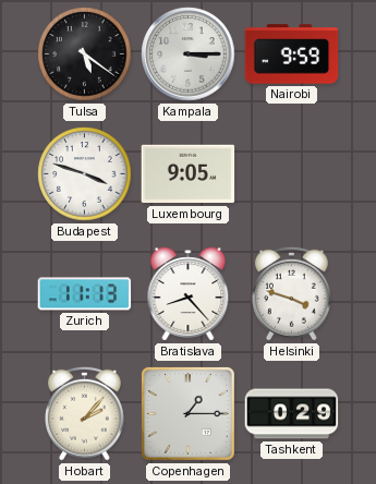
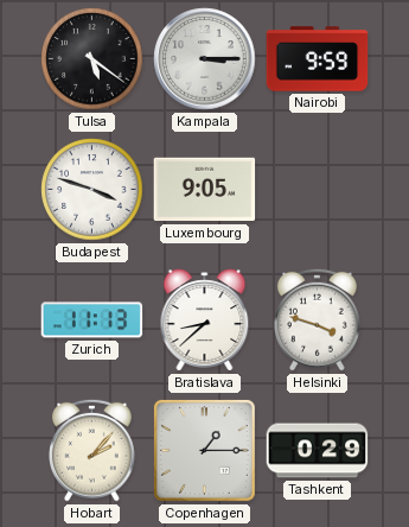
Bratislava: 8:23 -> 8:38
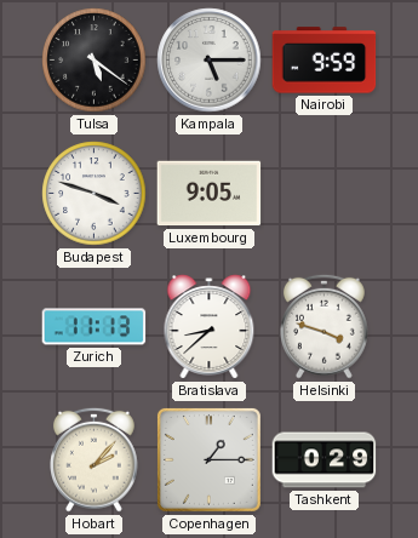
Kampala: 3:15 -> 5:15
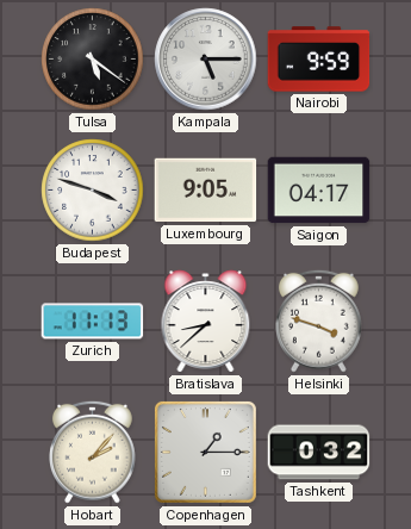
Saigon: none -> 04:17
Tashkent: 0:29 -> 0:32
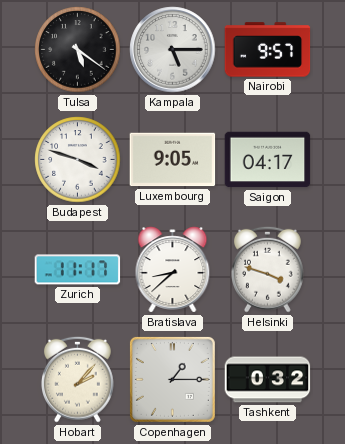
Nairobi: 9:59 -> 9:57
Zurich: 11:13 -> 11:17
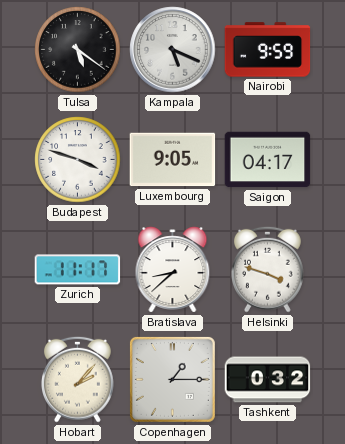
Kampala: 5:15 -> 5:19
Nairobi: 9:57 -> 9:59
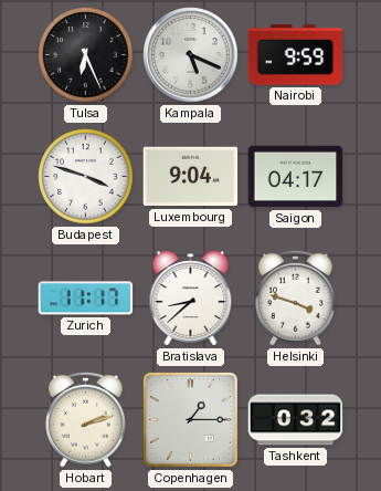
Tulsa: 5:21 -> 6:26
Luxembourg: 9:05 -> 9:04
Hobart: 2:07 -> 2:12
